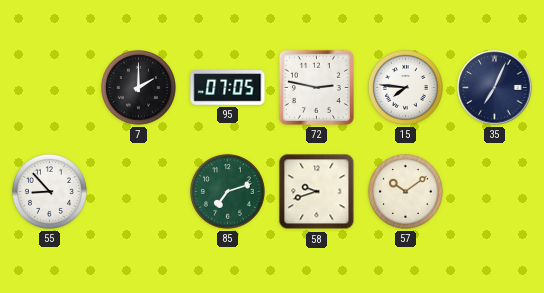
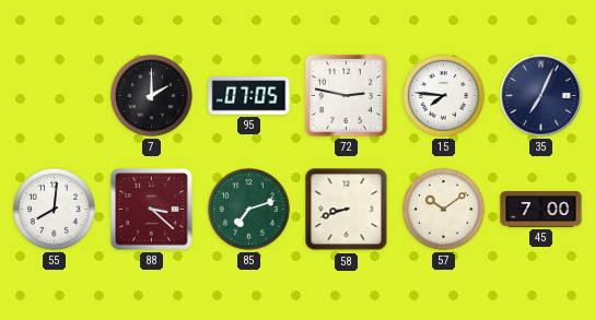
55: 8:53 -> 8:01
88: none -> 3:22
58: 9:42 -> 8:42
45: none -> 7:00
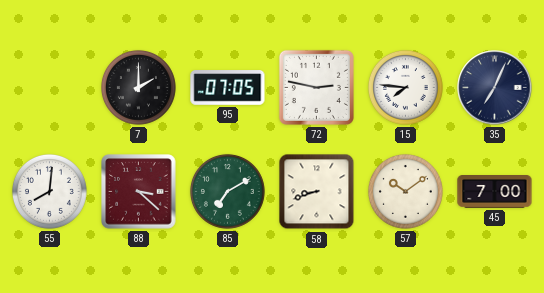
85: 7:12 -> 7:10
